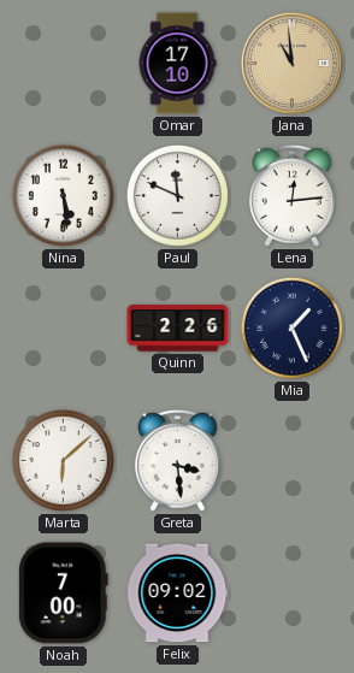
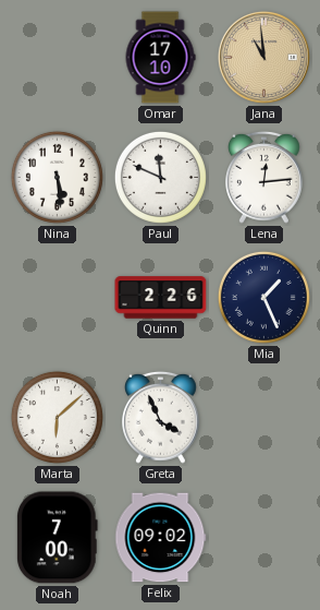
Greta: 3:29 -> 3:56
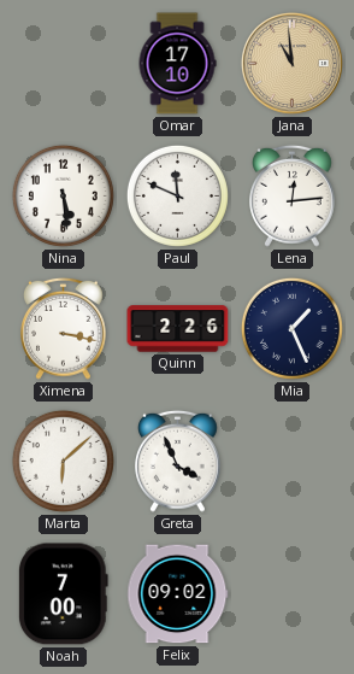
Ximena: none -> 3:17
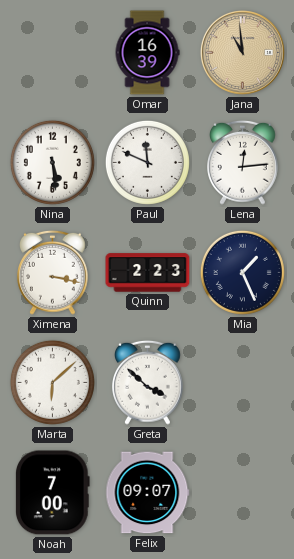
Omar: 17:10 -> 16:39
Quinn: 2:26 -> 2:23
Greta: 3:56 -> 3:52
Felix: 09:02 -> 09:07
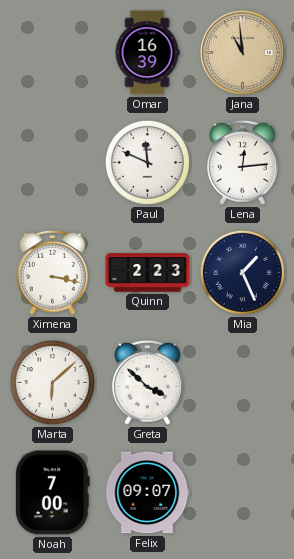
Nina: 5:29 -> none
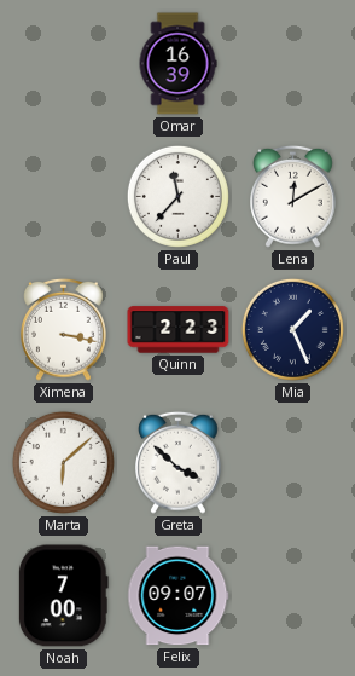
Jana: 10:59 -> none
Paul: 11:49 -> 11:37
Lena: 12:14 -> 12:10
